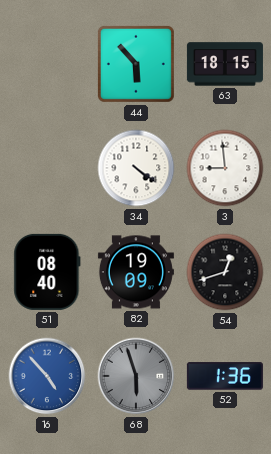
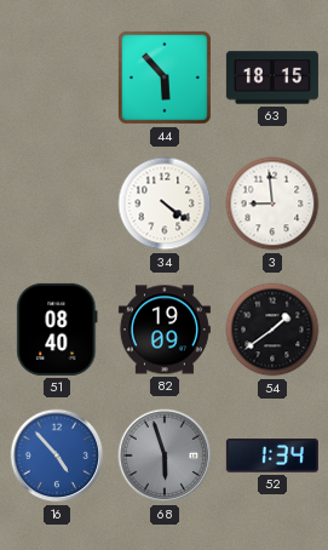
54: 12:42 -> 1:39
52: 1:36 -> 1:34
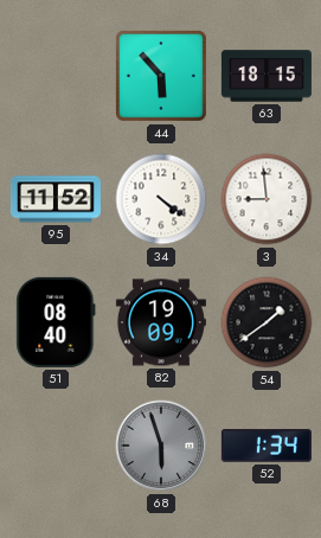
95: none -> 11:52
16: 4:53 -> none
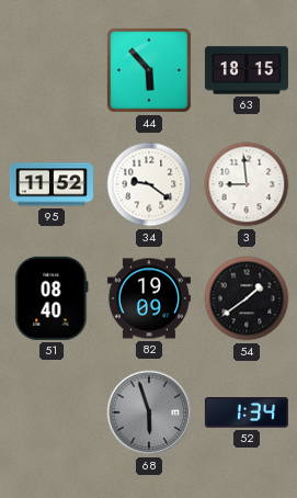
34: 4:21 -> 9:21
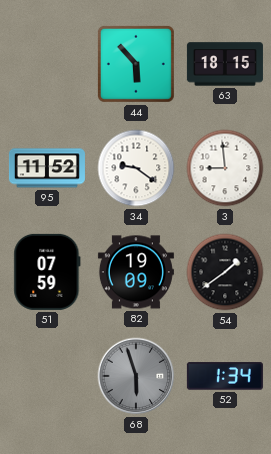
51: 08:40 -> 07:59
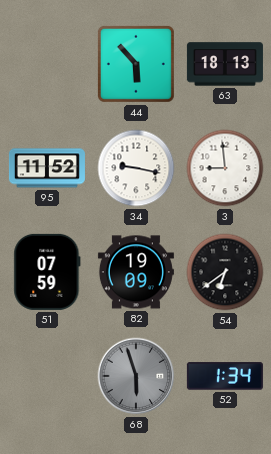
63: 18:15 -> 18:13
34: 9:21 -> 9:17
54: 1:39 -> 6:39
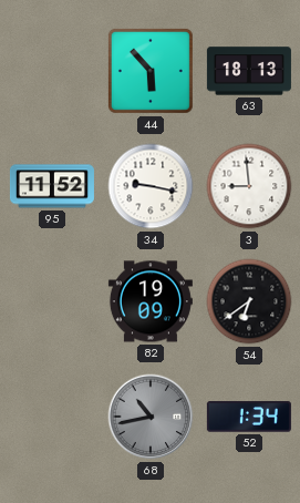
51: 07:59 -> none
68: 5:57 -> 10:43
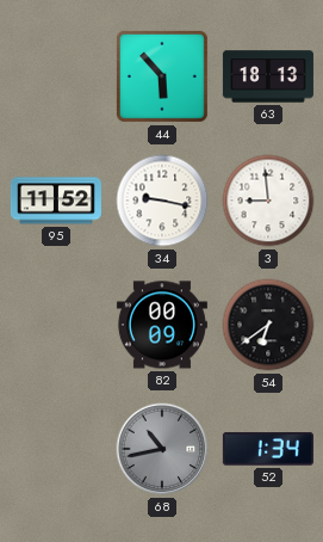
82: 19:09 -> 00:09
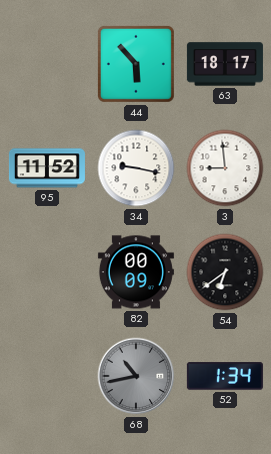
63: 18:13 -> 18:17
